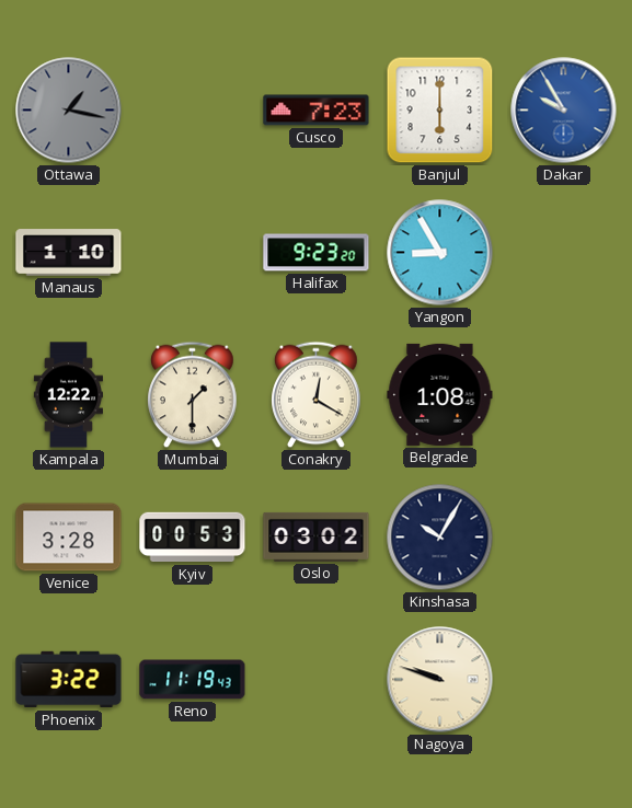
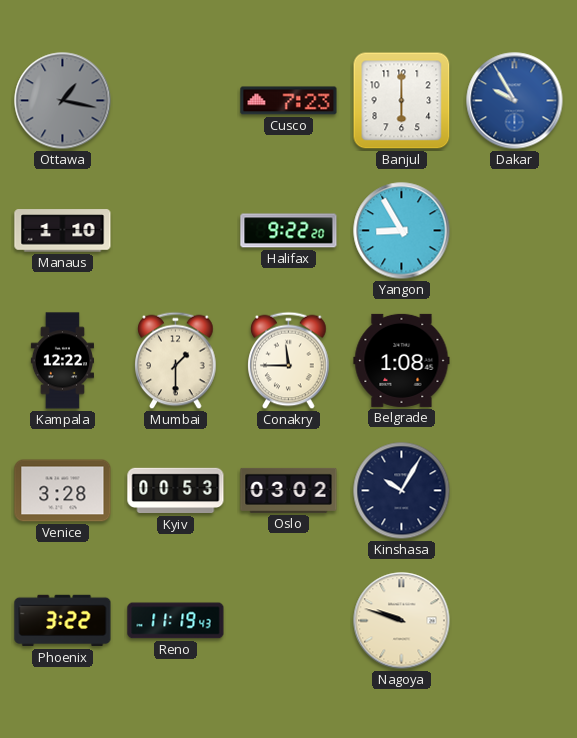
Halifax: 9:23 -> 9:22
Conakry: 12:20 -> 11:45
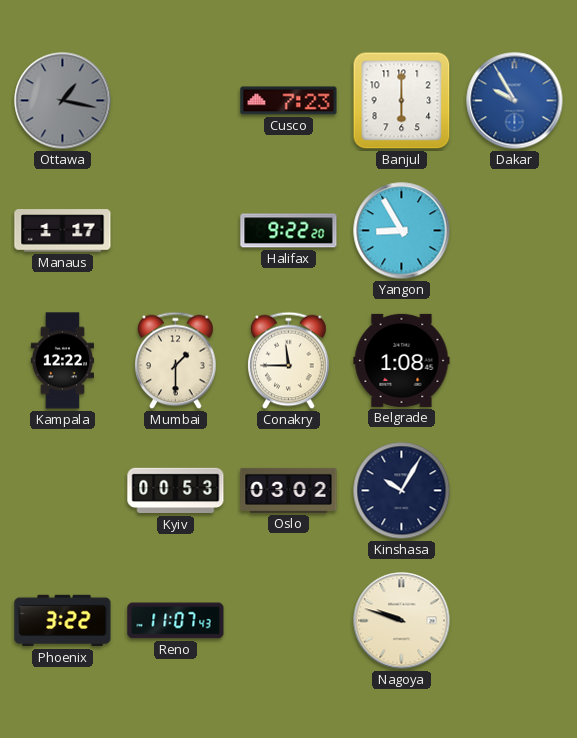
Manaus: 1:10 -> 1:17
Venice: 3:28 -> none
Reno: 11:19 -> 11:07
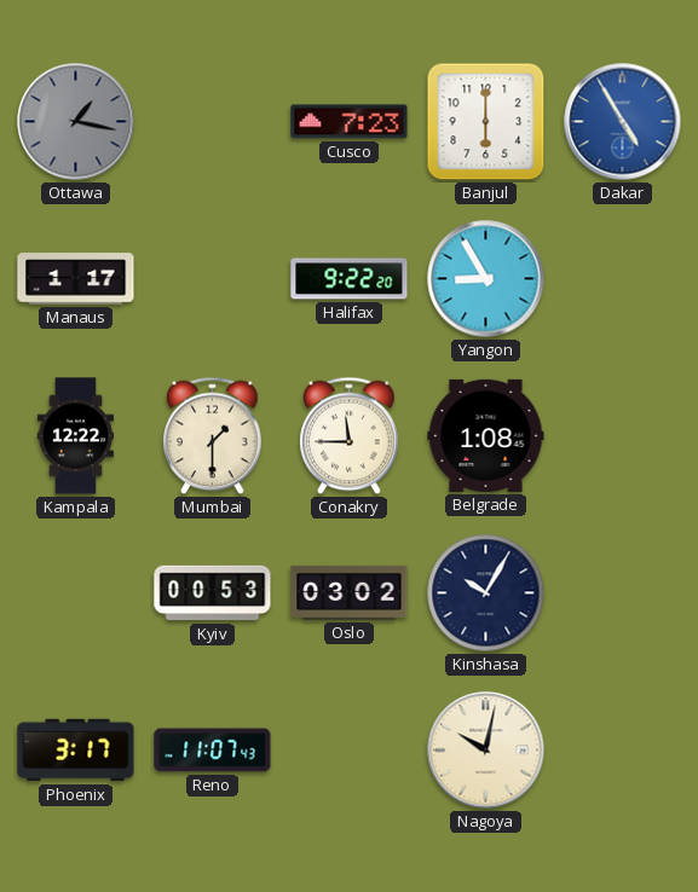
Dakar: 9:55 -> 4:55
Phoenix: 3:22 -> 3:17
Nagoya: 9:48 -> 10:02
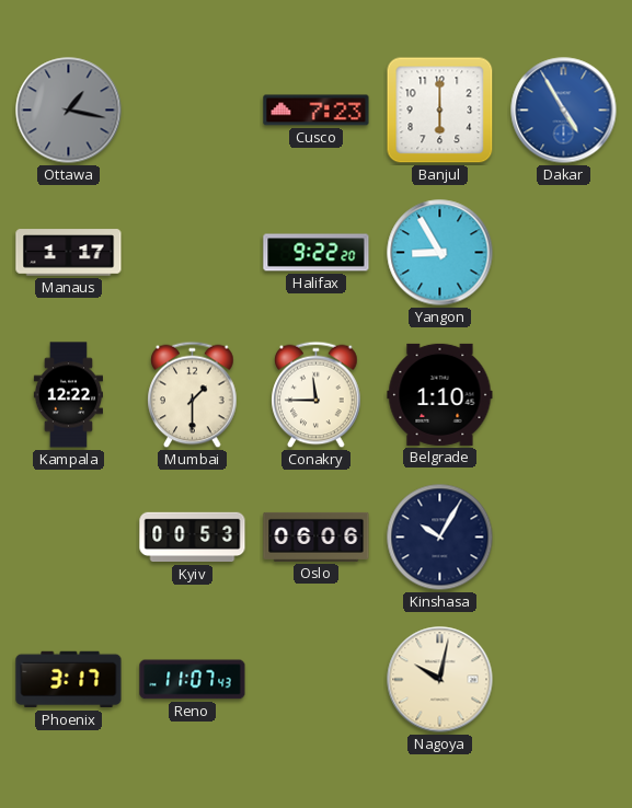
Belgrade: 1:08 -> 1:10
Oslo: 03:02 -> 06:06
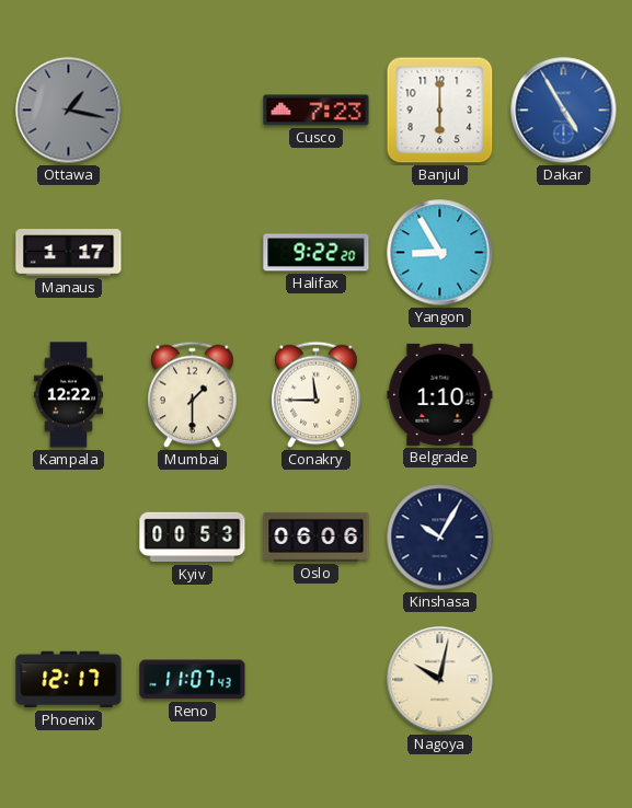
Phoenix: 3:17 -> 12:17
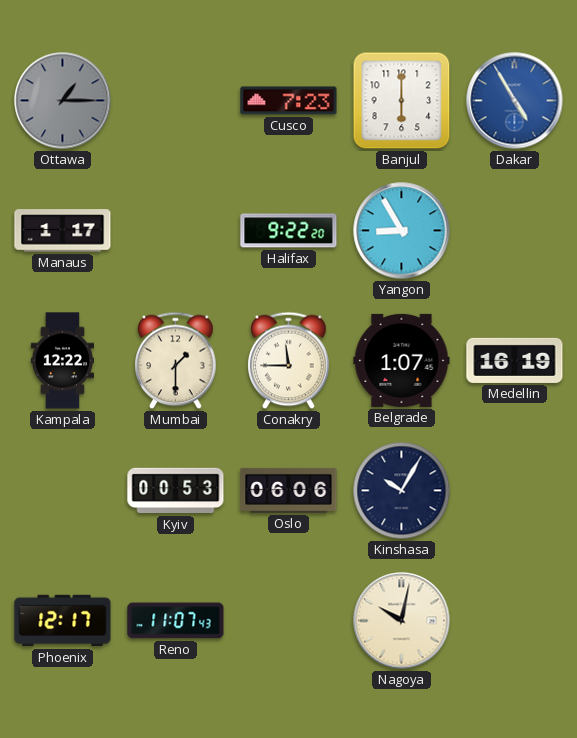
Ottawa: 1:17 -> 1:15
Belgrade: 1:10 -> 1:07
Medellin: none -> 16:19
